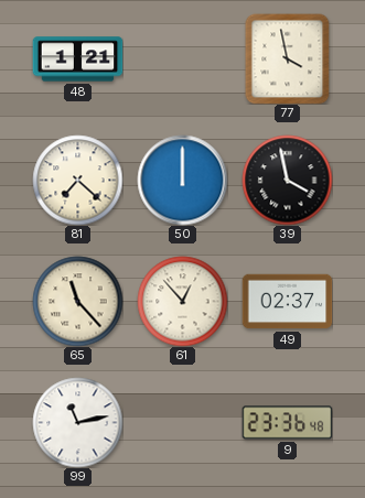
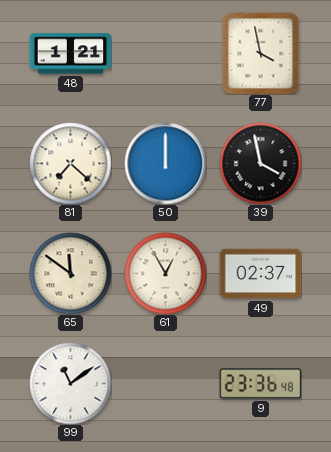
65: 11:23 -> 11:51
61: 12:53 -> 12:55
99: 11:13 -> 11:09
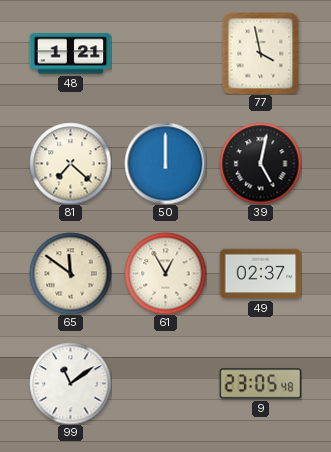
39: 3:58 -> 5:02
9: 23:36 -> 23:05
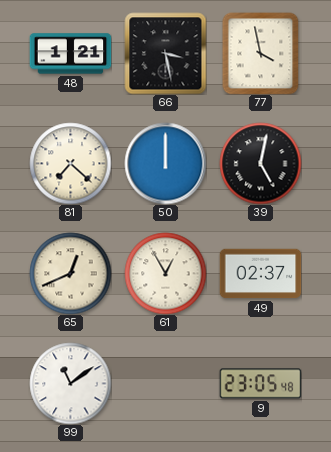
66: none -> 3:28
65: 11:51 -> 12:41
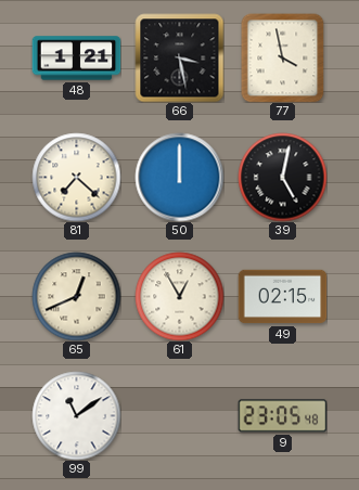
49: 02:37 -> 02:15
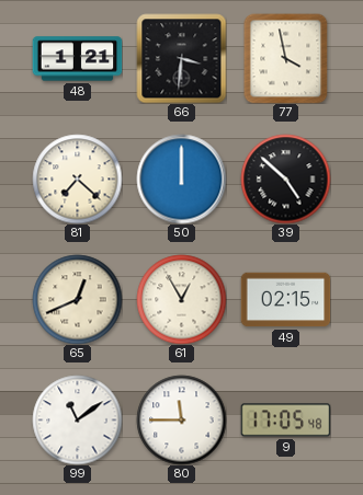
66: 3:28 -> 3:31
39: 5:02 -> 4:52
80: none -> 11:45
9: 23:05 -> 17:05
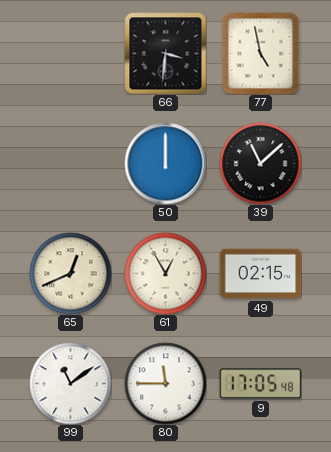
48: 1:21 -> none
77: 3:58 -> 4:58
81: 7:22 -> none
39: 4:52 -> 11:08
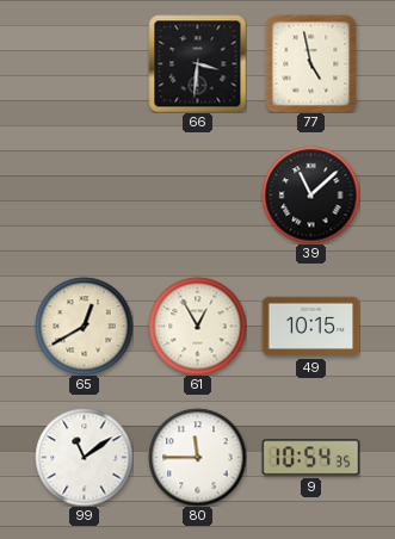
50: 12:00 -> none
65: 12:41 -> 12:40
49: 02:15 -> 10:15
9: 17:05 -> 10:54
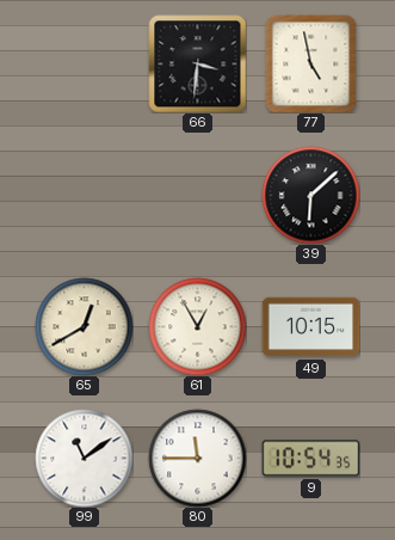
39: 11:08 -> 6:08
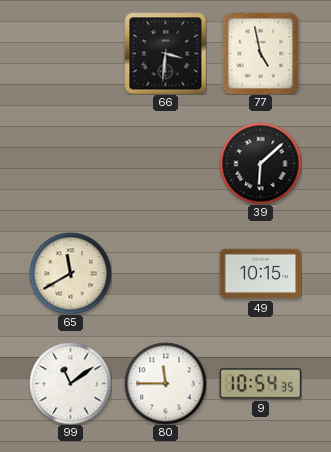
65: 12:40 -> 11:40
61: 12:55 -> none
